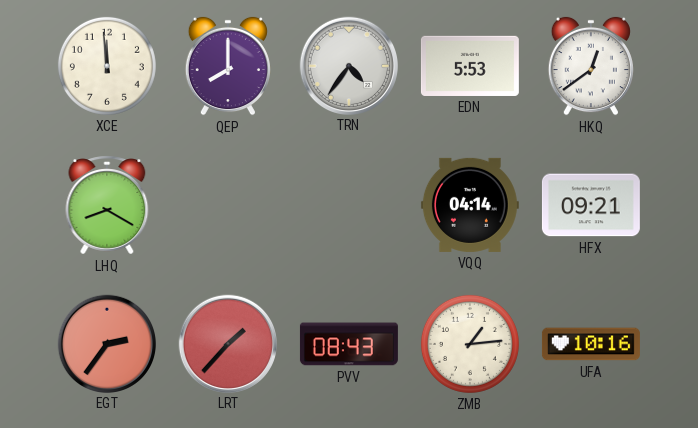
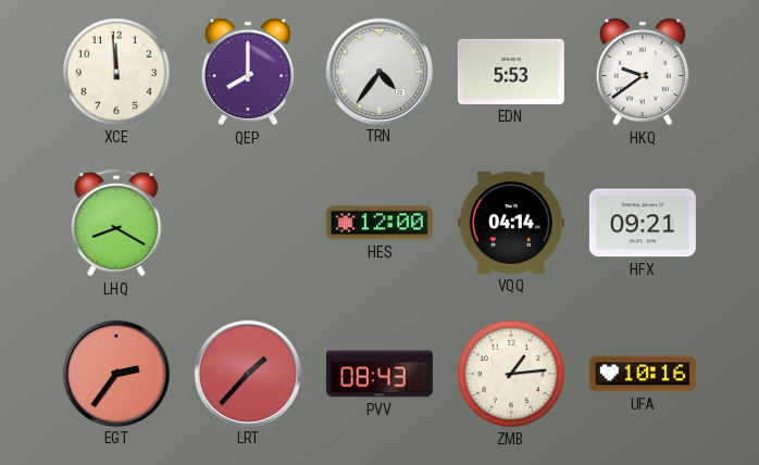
HKQ: 12:39 -> 9:39
HES: none -> 12:00
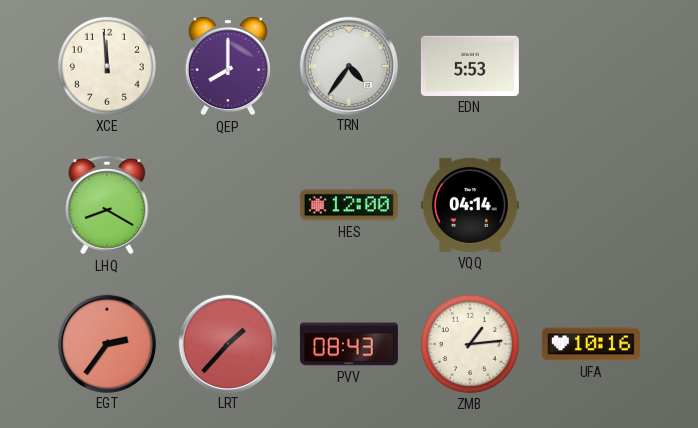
HKQ: 9:39 -> none
HFX: 09:21 -> none
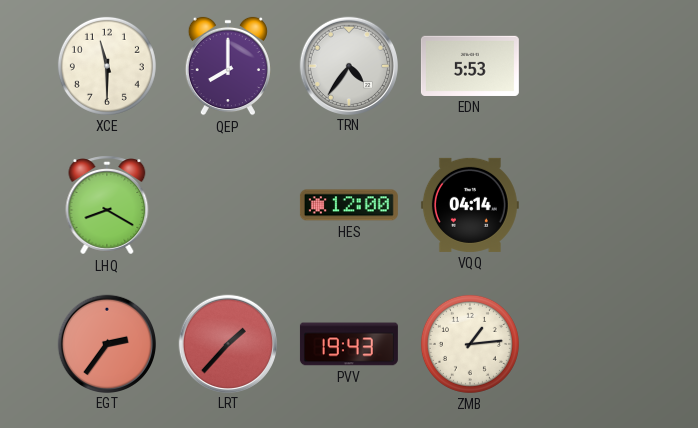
XCE: 11:59 -> 11:30
PVV: 08:43 -> 19:43
UFA: 10:16 -> none
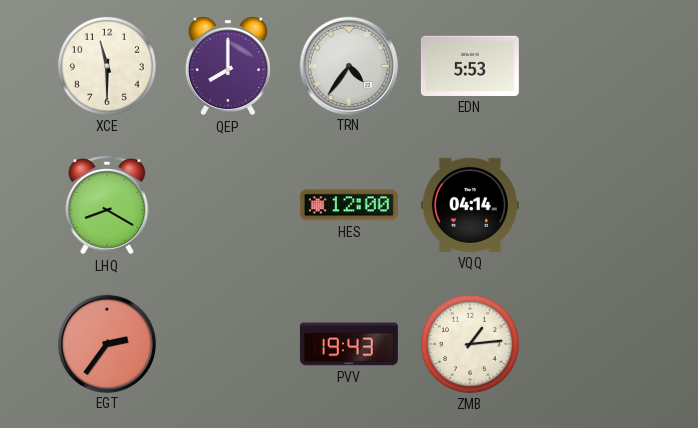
LRT: 1:37 -> none
